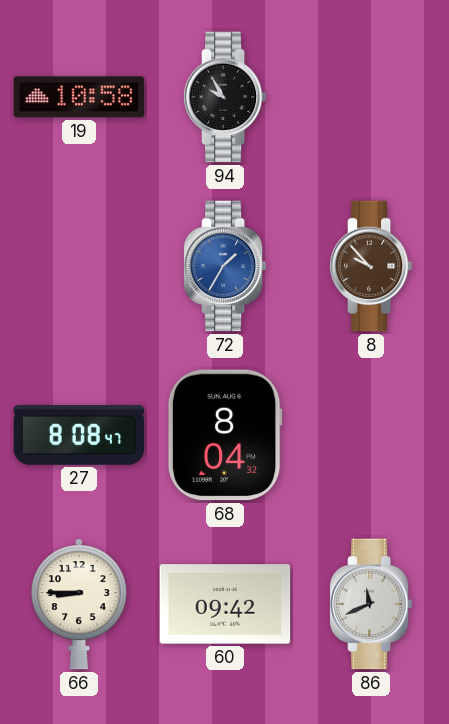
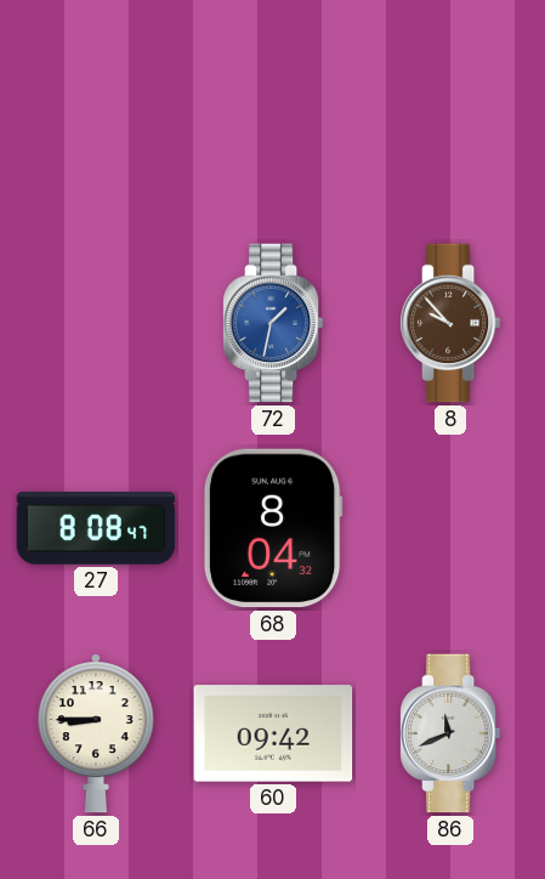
19: 10:58 -> none
94: 9:55 -> none
72: 1:35 -> 1:32
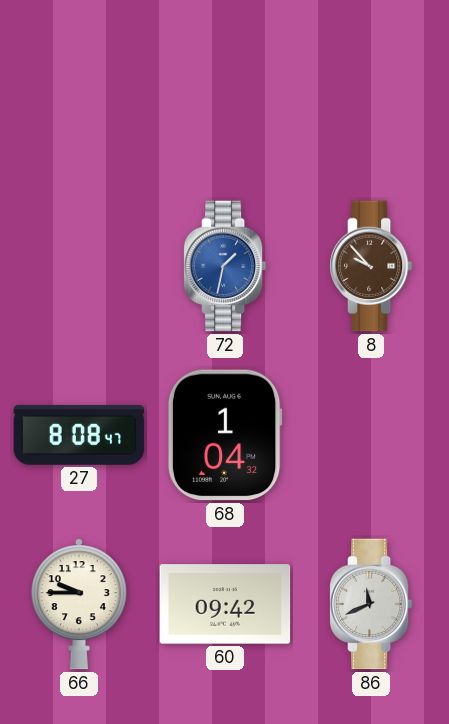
68: 8:04 -> 1:04
66: 8:45 -> 9:45
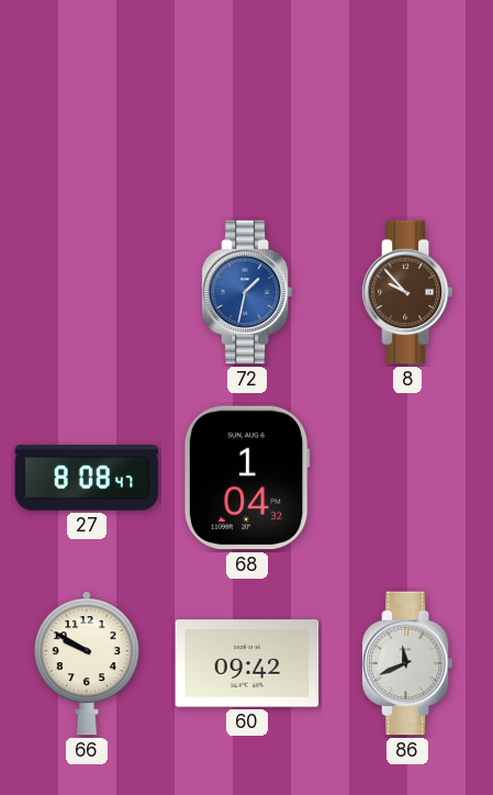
66: 9:45 -> 9:50
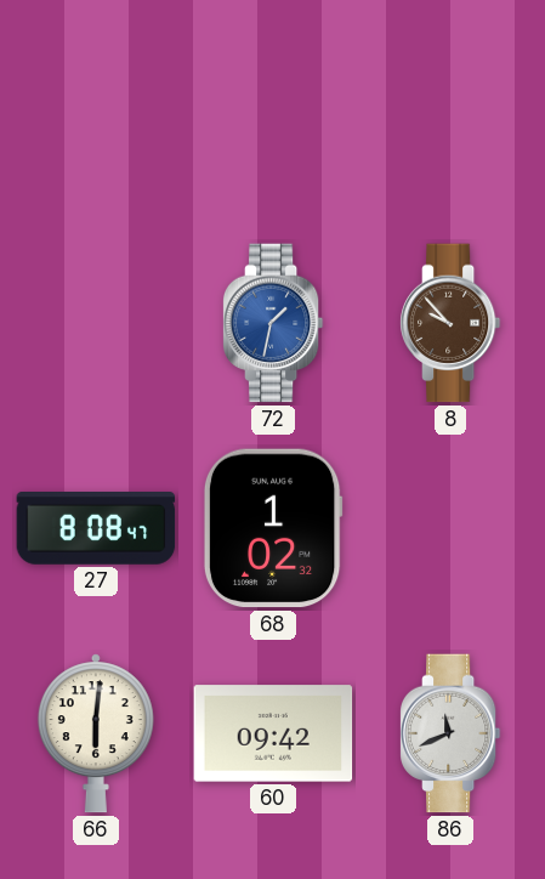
68: 1:04 -> 1:02
66: 9:50 -> 6:01
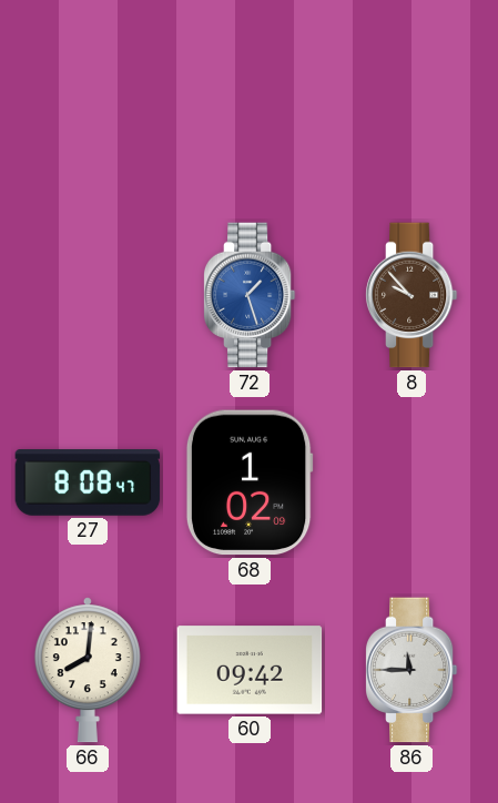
72: 1:32 -> 1:27
68: 1:02:32 -> 1:02:09
66: 6:01 -> 8:01
86: 11:41 -> 11:45
